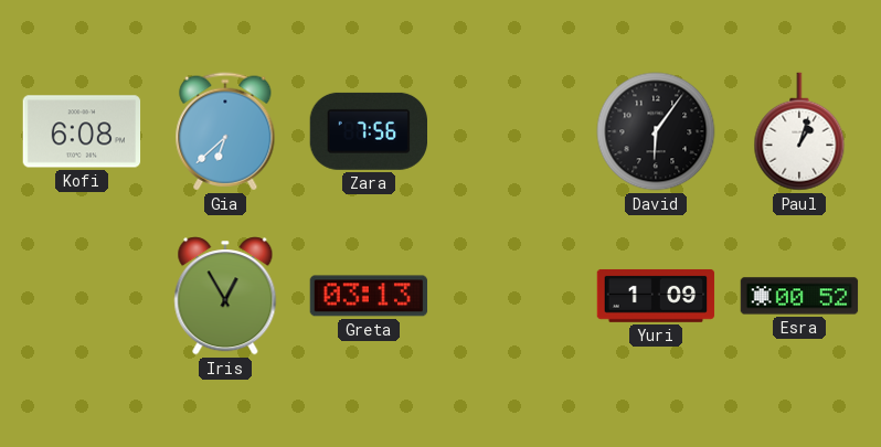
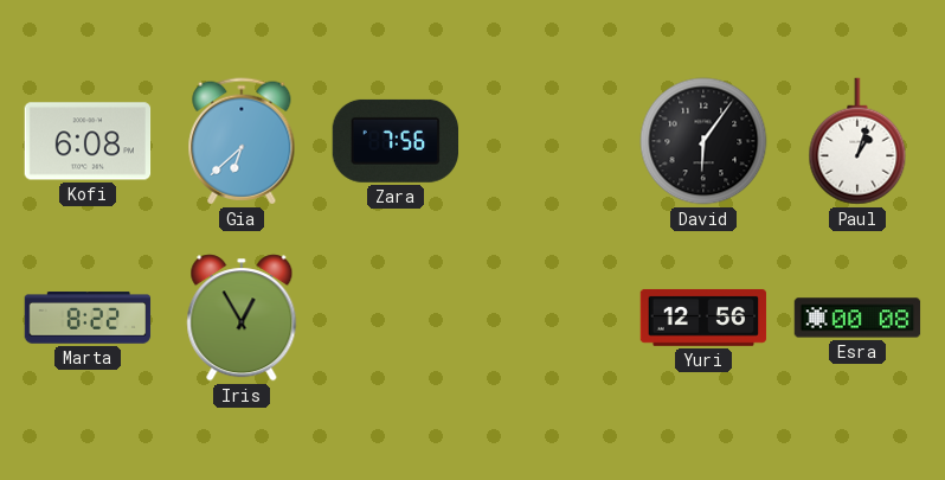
Marta: none -> 8:22
Greta: 03:13 -> none
Yuri: 1:09 -> 12:56
Esra: 00:52 -> 00:08
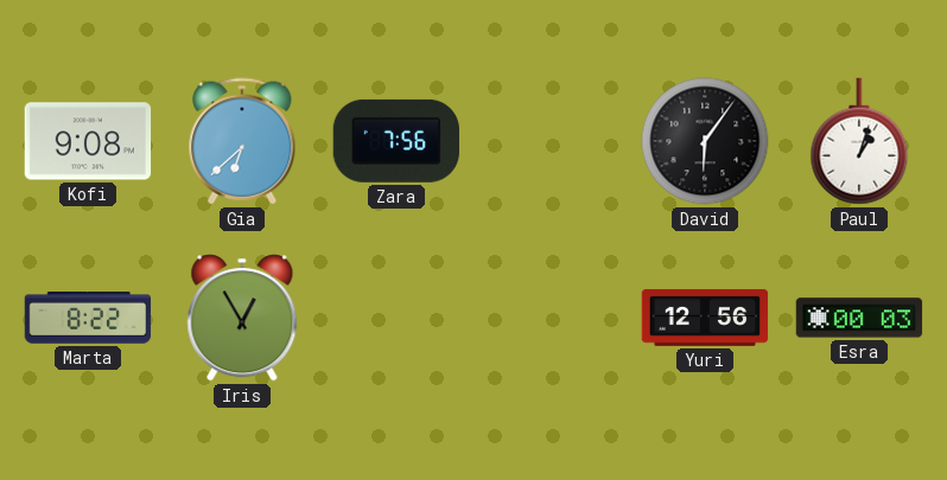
Kofi: 6:08 -> 9:08
Esra: 00:08 -> 00:03
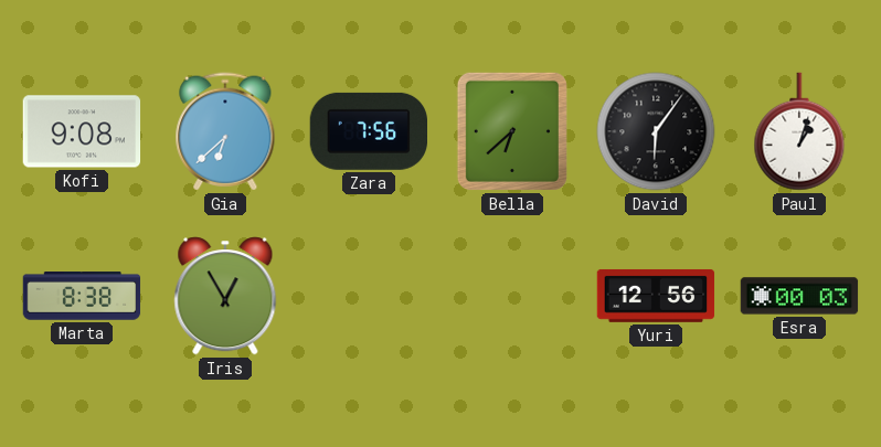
Bella: none -> 6:38
Marta: 8:22 -> 8:38
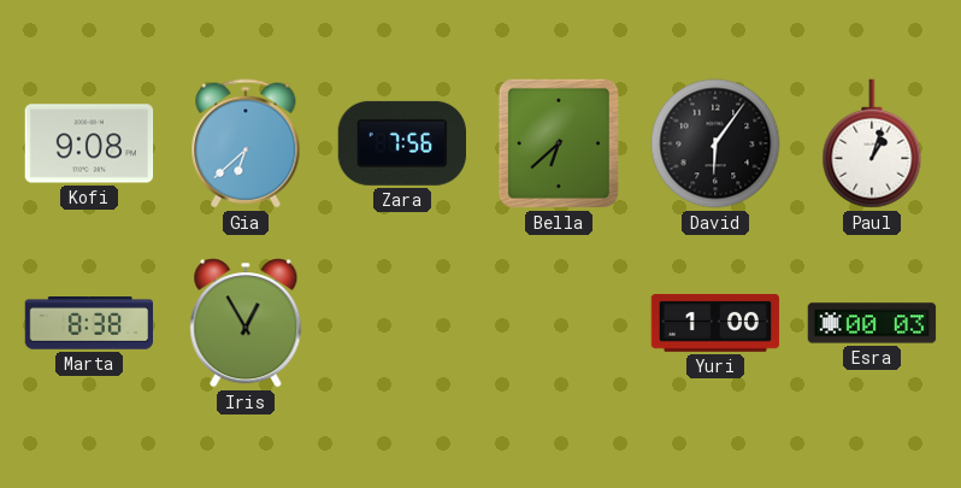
Yuri: 12:56 -> 1:00
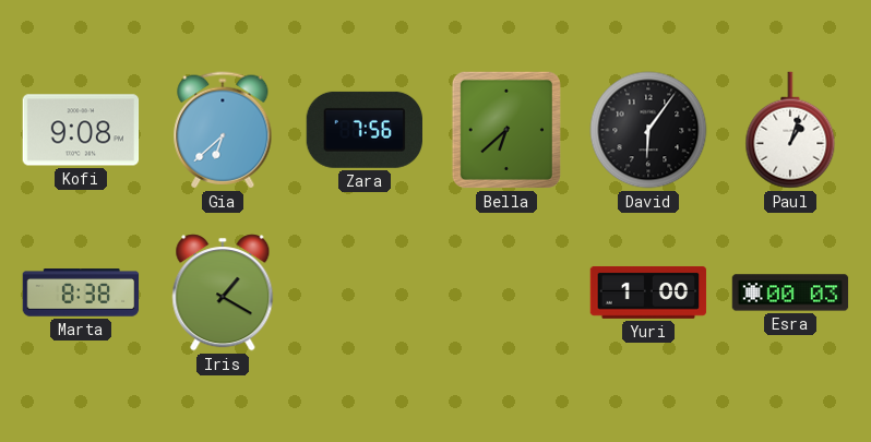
Iris: 12:55 -> 1:20
